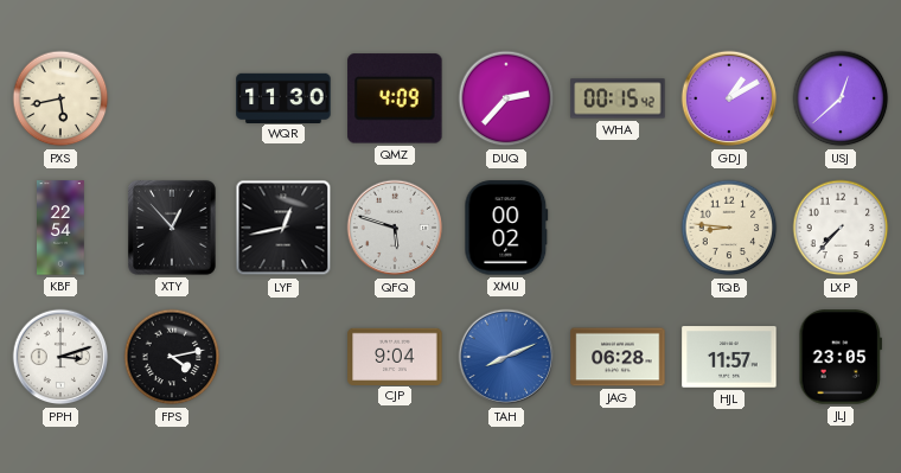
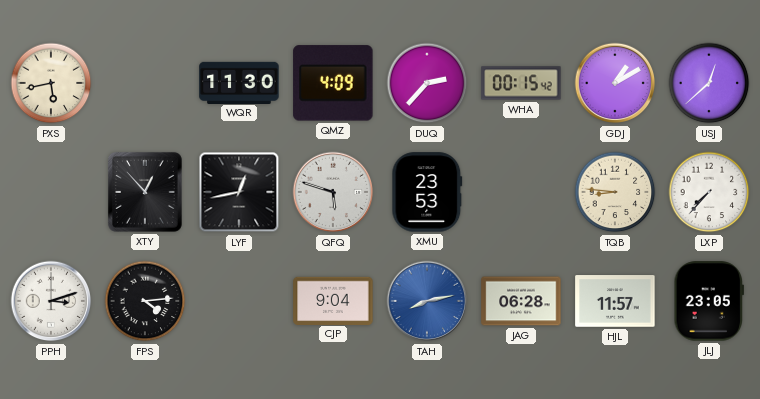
KBF: 22:54 -> none
XMU: 00:02 -> 23:53
FPS: 4:13 -> 4:14
TAH: 8:11 -> 8:13
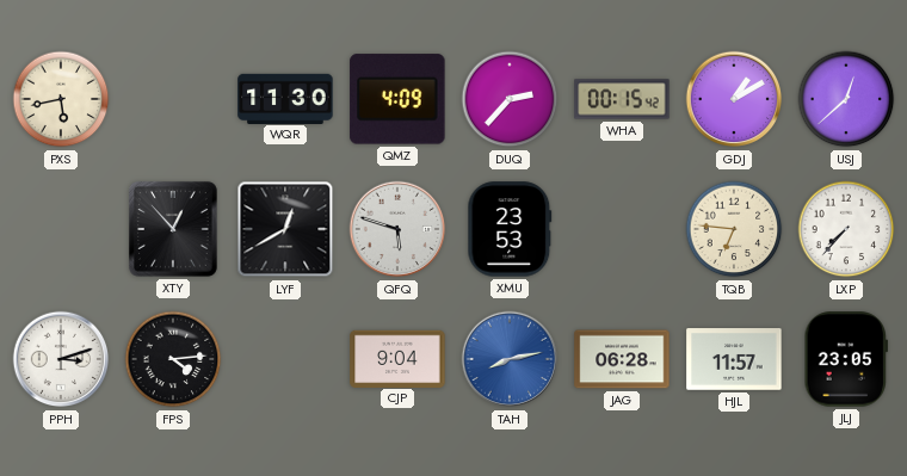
LYF: 12:43 -> 12:40
TQB: 8:46 -> 6:46
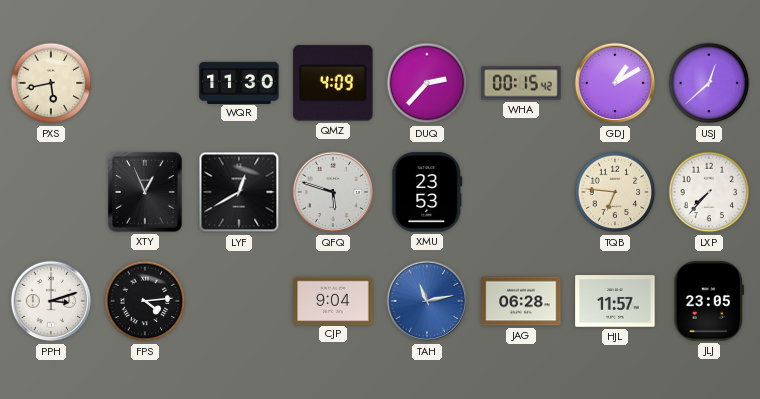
XTY: 12:53 -> 12:56
TAH: 8:13 -> 11:13
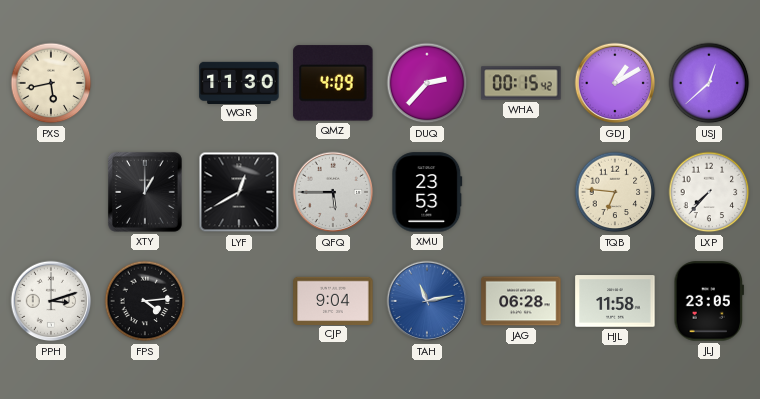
XTY: 12:56 -> 1:00
QFQ: 5:48 -> 5:45
HJL: 11:57 -> 11:58
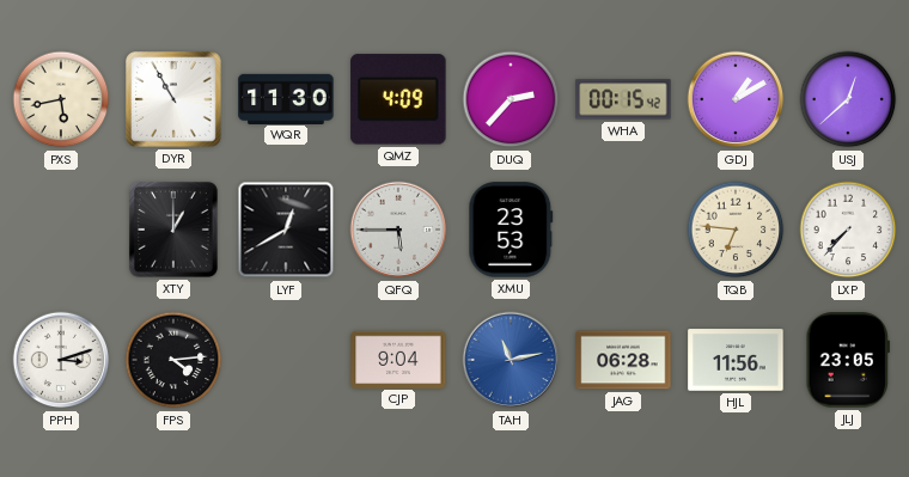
DYR: none -> 10:55
HJL: 11:58 -> 11:56
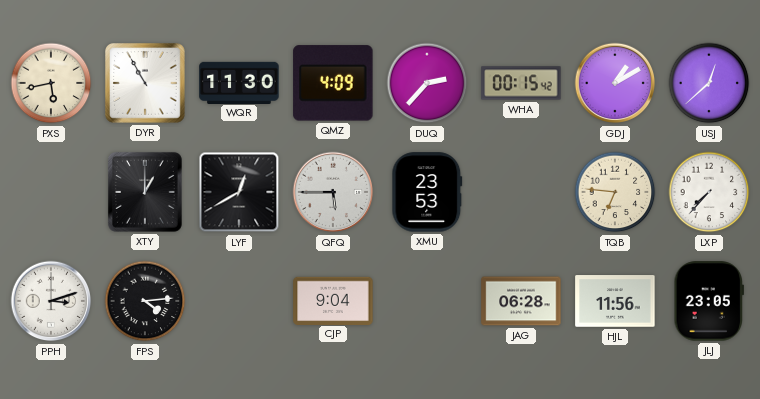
TAH: 11:13 -> none
